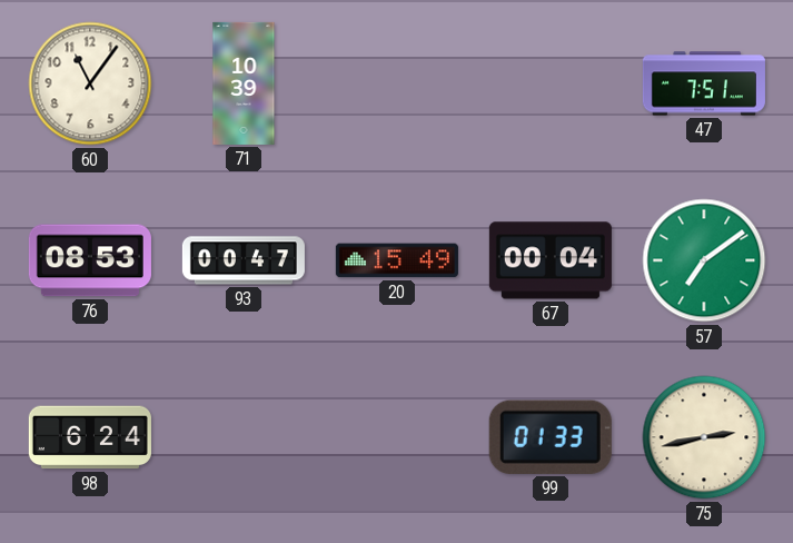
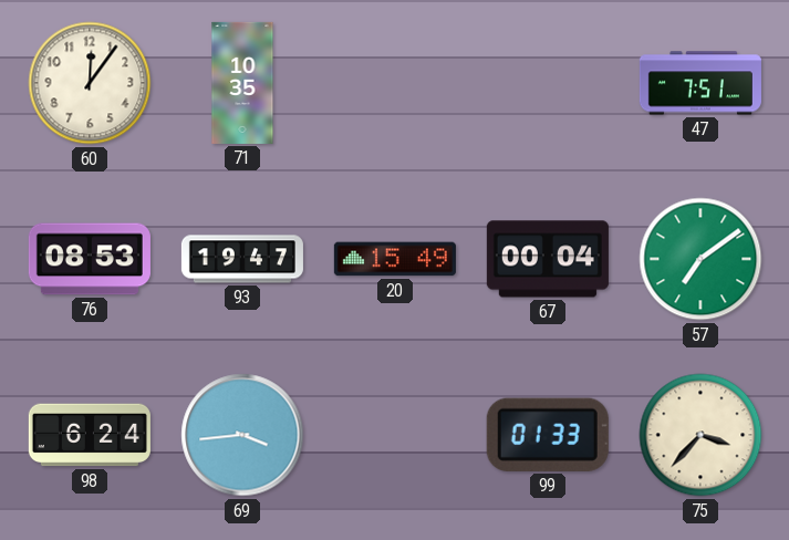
60: 11:06 -> 12:06
71: 10:39 -> 10:35
93: 00:47 -> 19:47
69: none -> 3:44
75: 2:43 -> 3:37
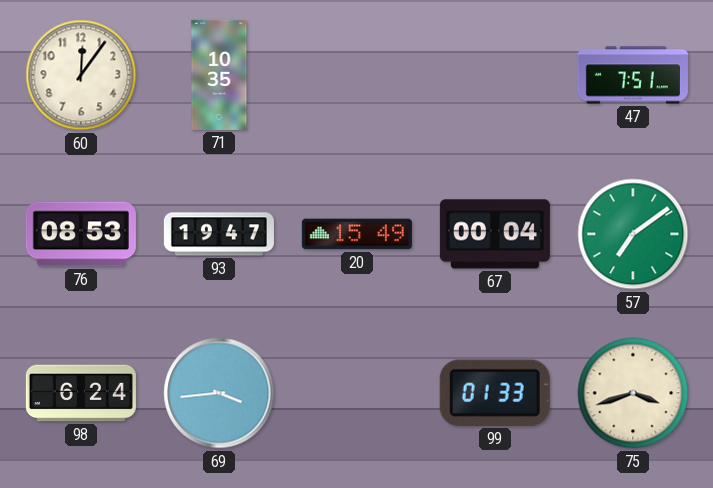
75: 3:37 -> 3:42
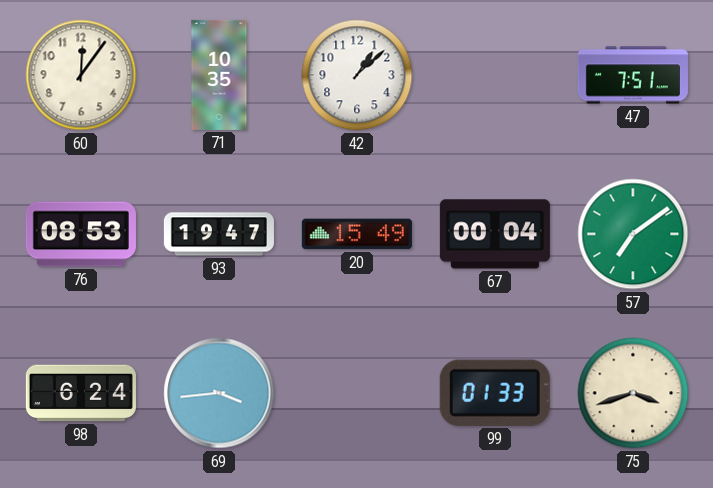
42: none -> 1:08
